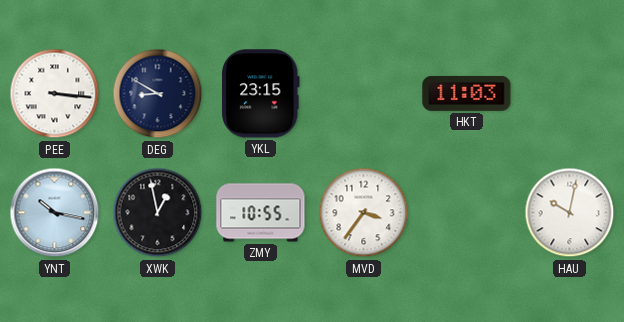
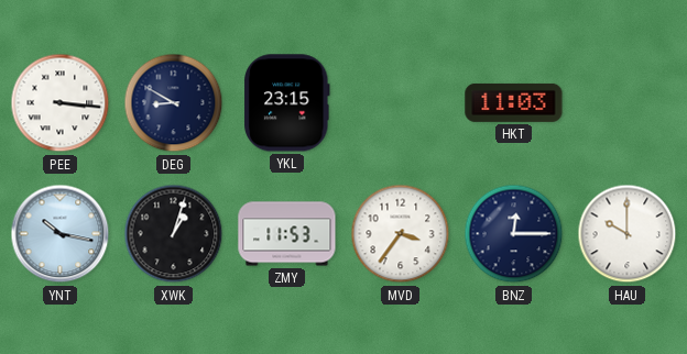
XWK: 12:58 -> 1:03
ZMY: 10:55 -> 11:53
BNZ: none -> 12:15
HAU: 10:02 -> 10:00
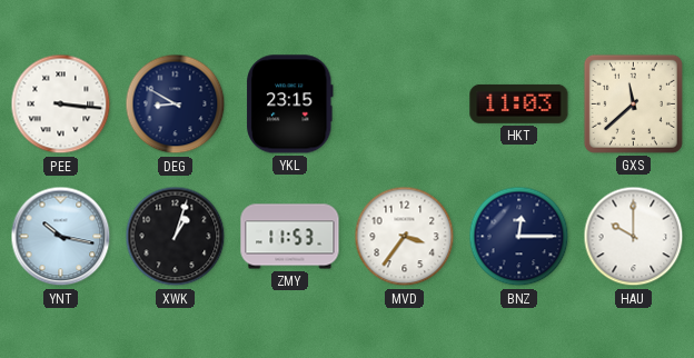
GXS: none -> 11:38
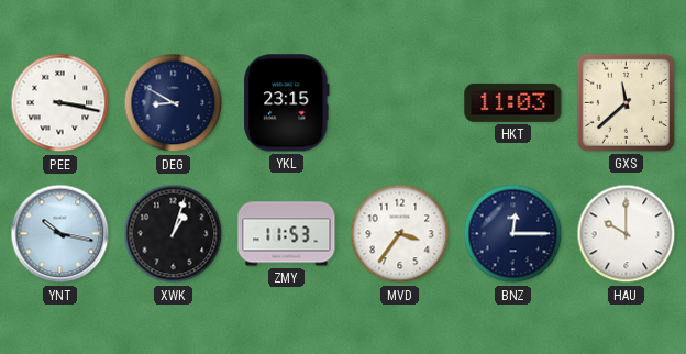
PEE: 3:16 -> 3:17
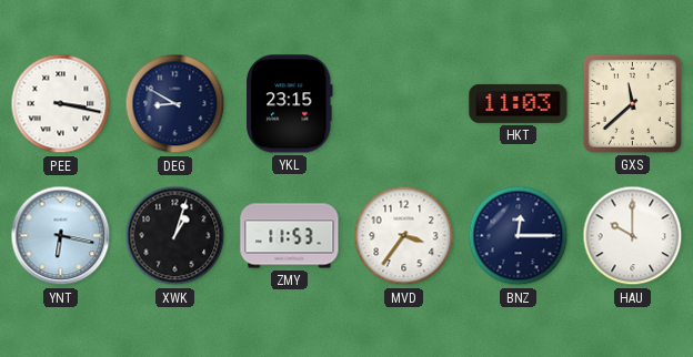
YNT: 10:17 -> 6:17
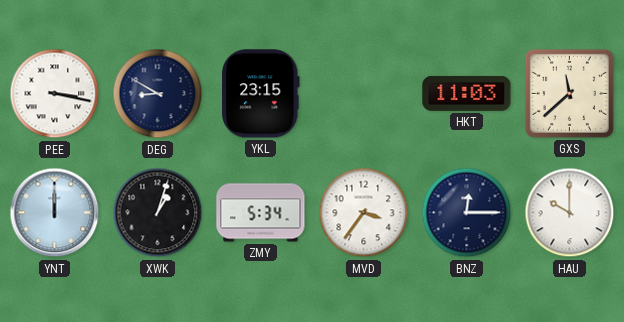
YNT: 6:17 -> 12:00
ZMY: 11:53 -> 5:34
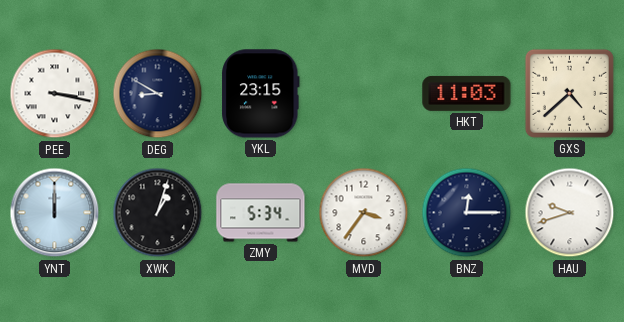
GXS: 11:38 -> 4:38
HAU: 10:00 -> 9:42
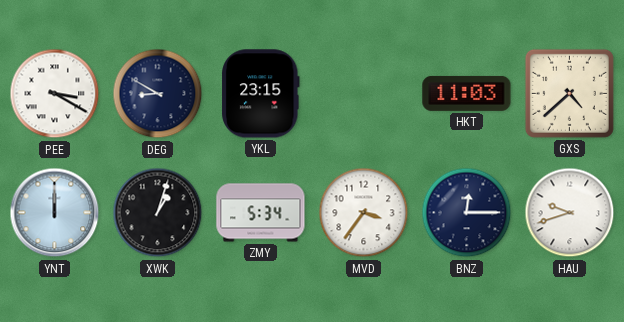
PEE: 3:17 -> 3:20
